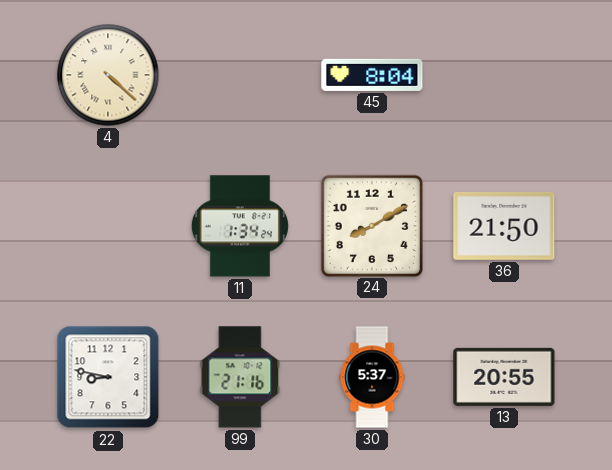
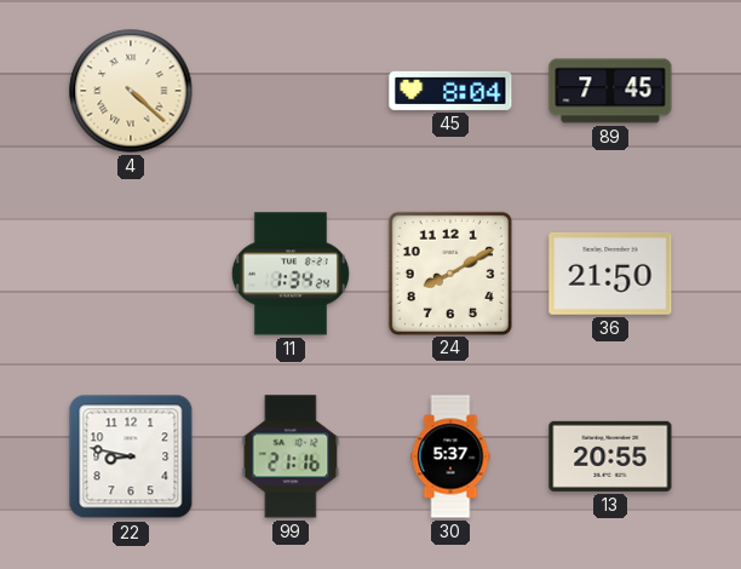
89: none -> 7:45
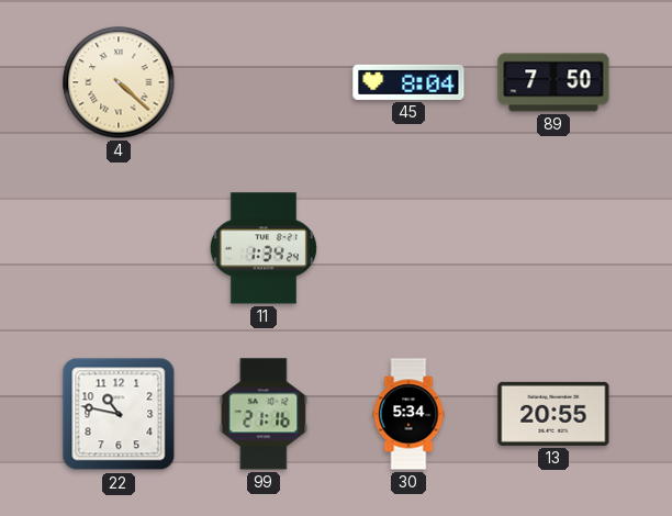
89: 7:45 -> 7:50
24: 8:10 -> none
36: 21:50 -> none
22: 8:47 -> 10:47
30: 5:37 -> 5:34
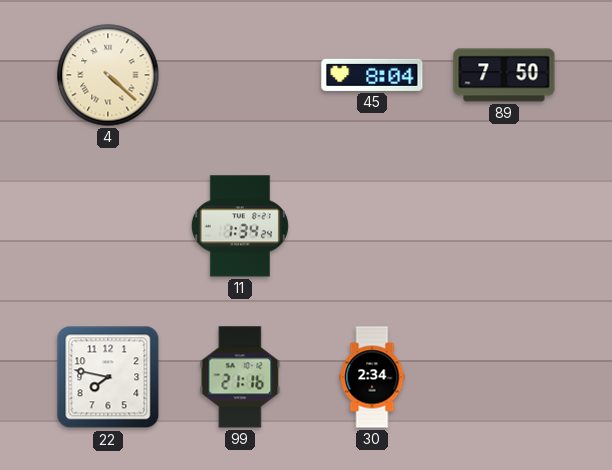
22: 10:47 -> 7:47
30: 5:34 -> 2:34
13: 20:55 -> none
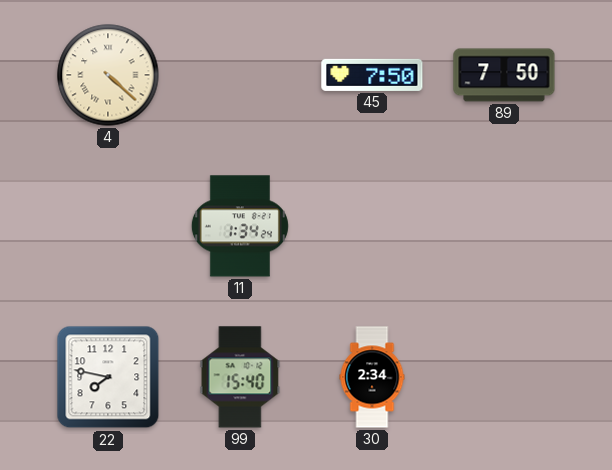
45: 8:04 -> 7:50
99: 21:16 -> 15:40
